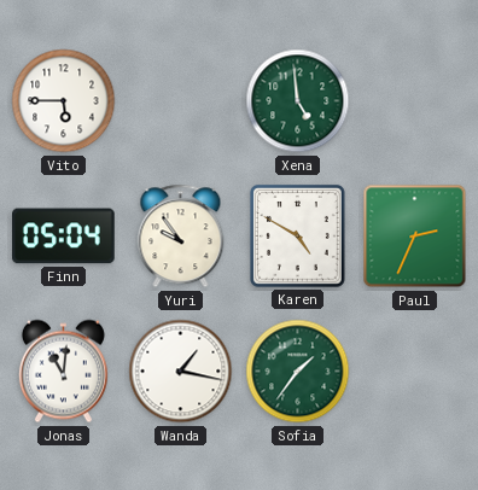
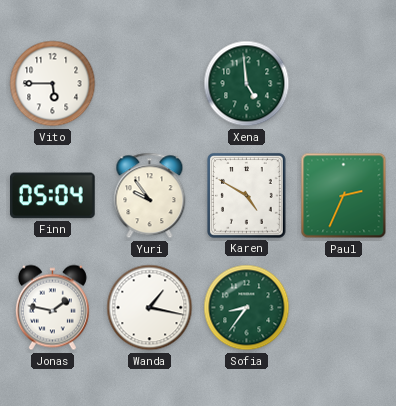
Jonas: 11:01 -> 1:47
Sofia: 1:36 -> 8:36
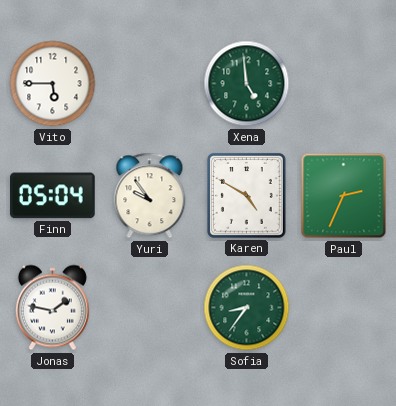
Wanda: 1:17 -> none
